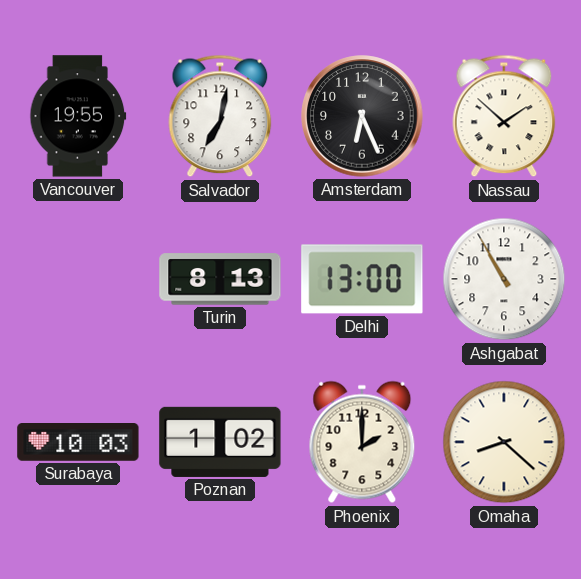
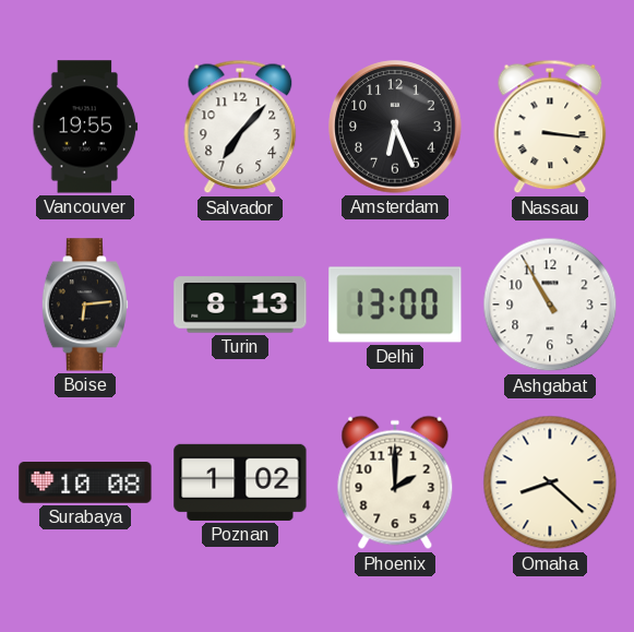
Salvador: 7:02 -> 7:07
Nassau: 1:52 -> 3:16
Boise: none -> 6:14
Surabaya: 10:03 -> 10:08
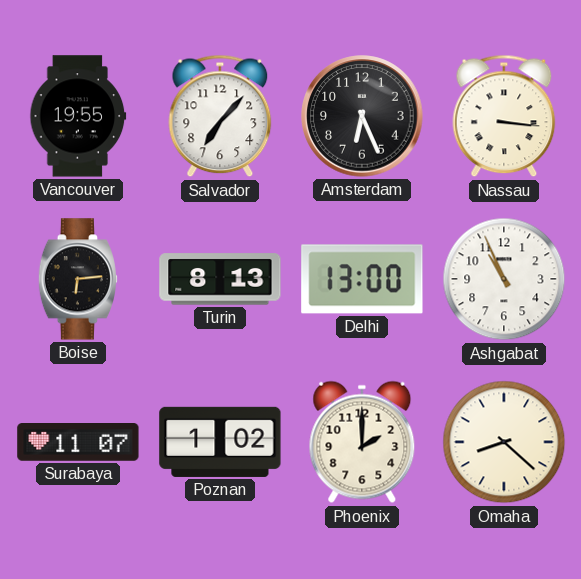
Ashgabat: 10:55 -> 10:56
Surabaya: 10:08 -> 11:07
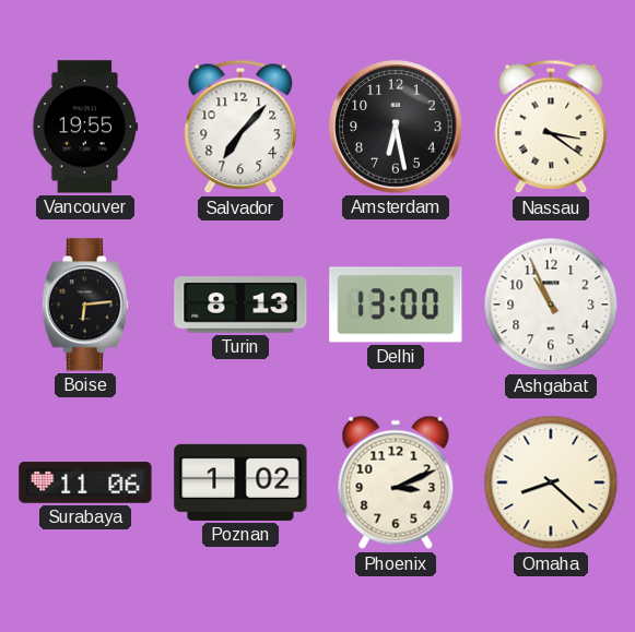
Amsterdam: 6:26 -> 6:28
Nassau: 3:16 -> 3:21
Surabaya: 11:07 -> 11:06
Phoenix: 2:00 -> 3:11
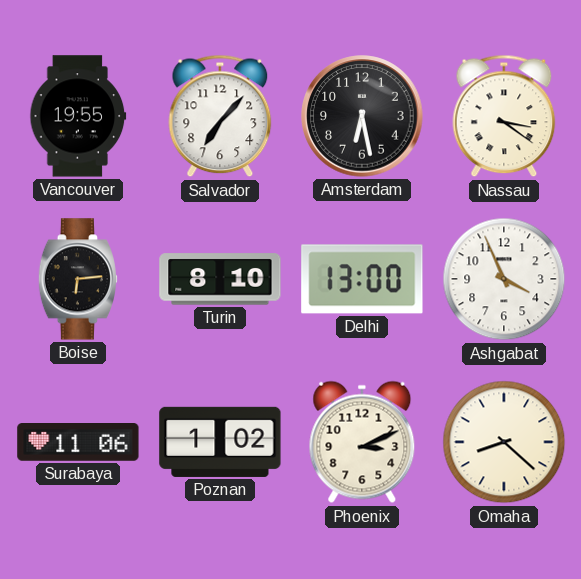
Turin: 8:13 -> 8:10
Ashgabat: 10:56 -> 3:56
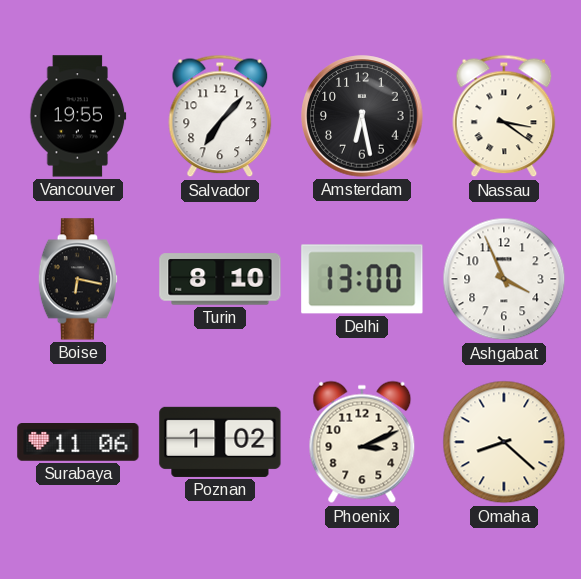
Boise: 6:14 -> 6:17
